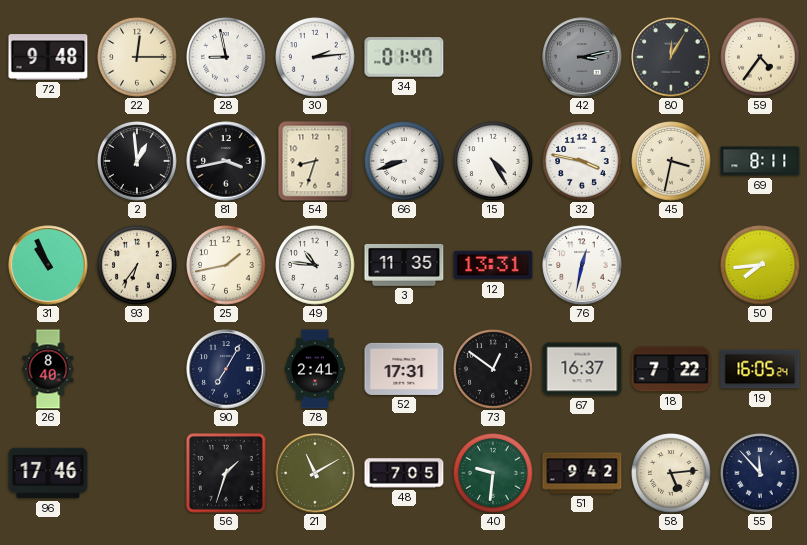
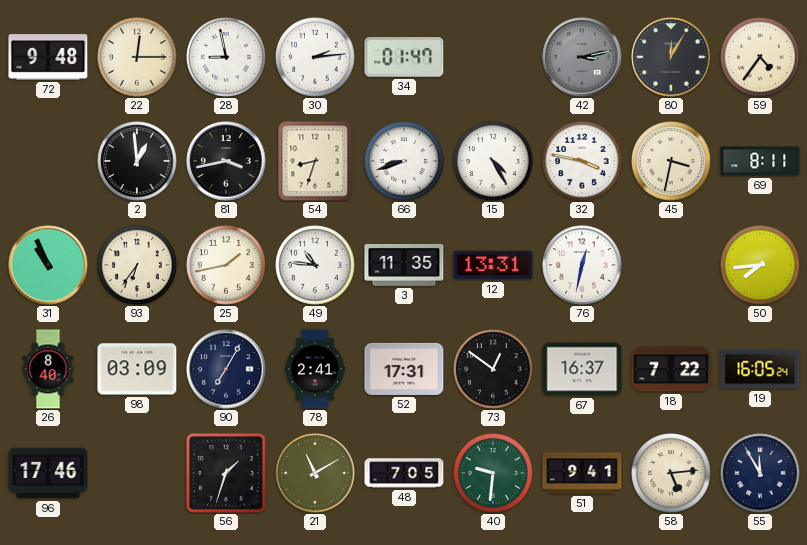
98: none -> 03:09
51: 9:42 -> 9:41
55: 11:53 -> 11:55
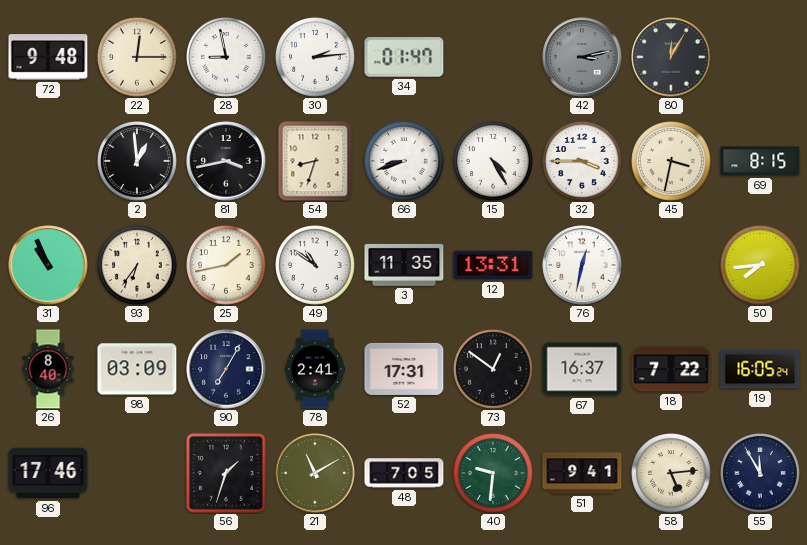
59: 4:36 -> none
32: 3:47 -> 3:45
69: 8:11 -> 8:15
49: 10:46 -> 10:51
